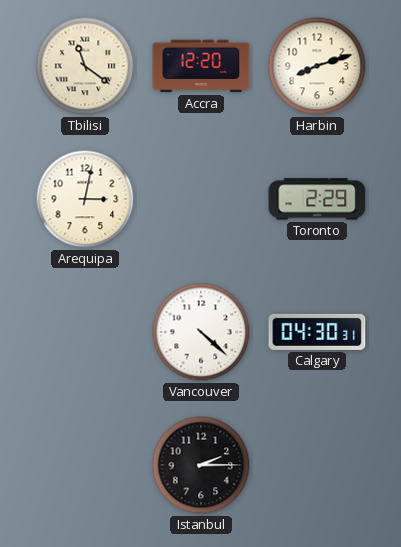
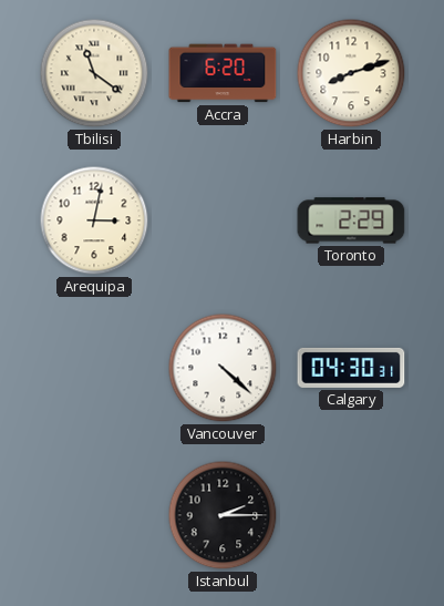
Accra: 12:20 -> 6:20
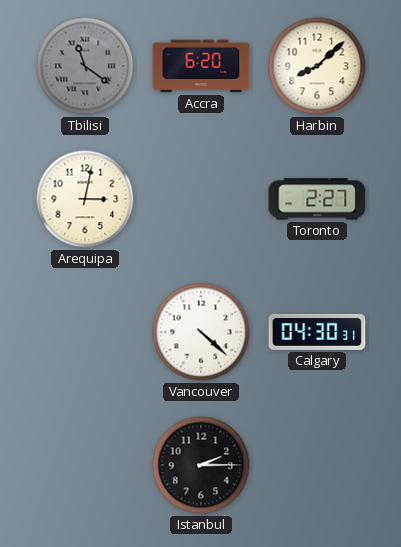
Tbilisi dial: cream -> grey
Harbin: 8:12 -> 8:08
Toronto: 2:29 -> 2:27
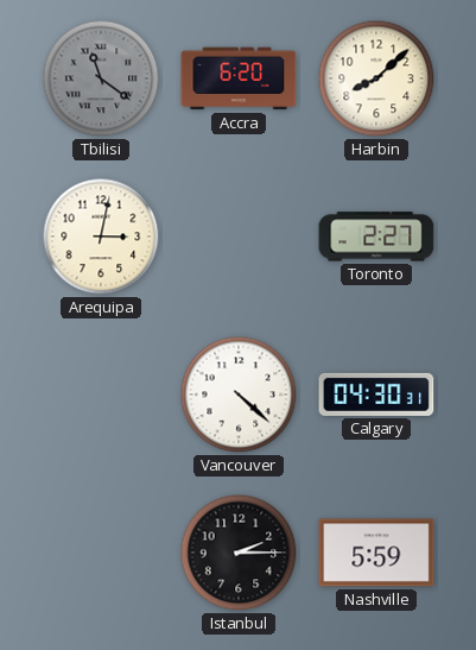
Nashville: none -> 5:59
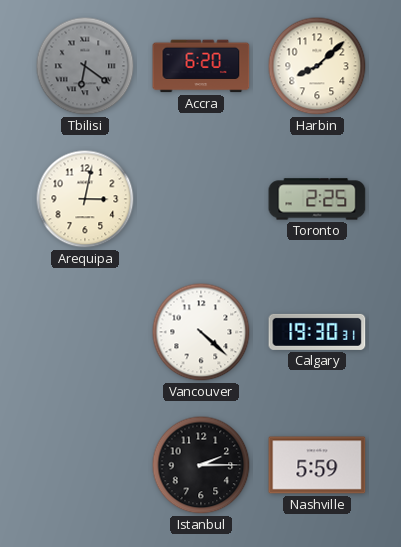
Tbilisi: 11:21 -> 6:21
Toronto: 2:27 -> 2:25
Calgary: 04:30 -> 19:30
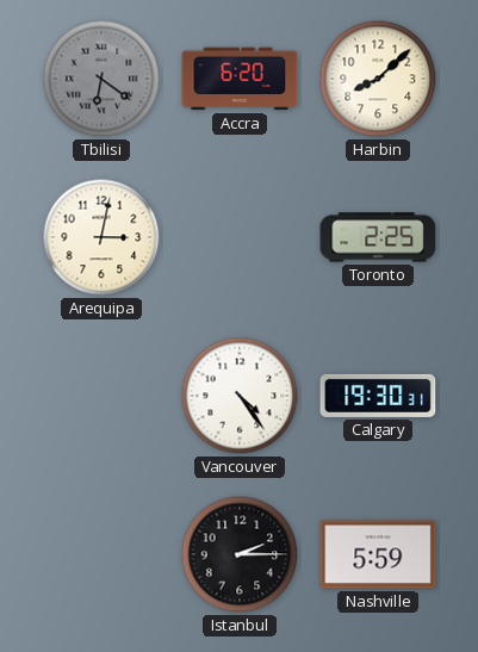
Vancouver: 4:22 -> 4:24
